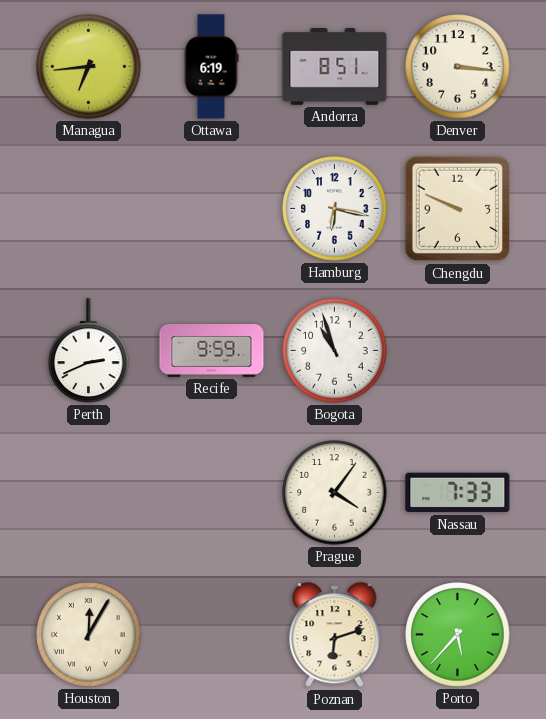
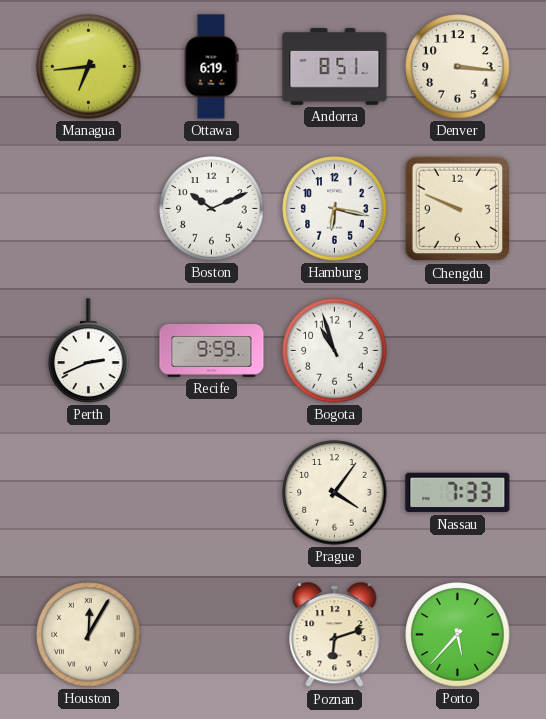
Boston: none -> 10:11
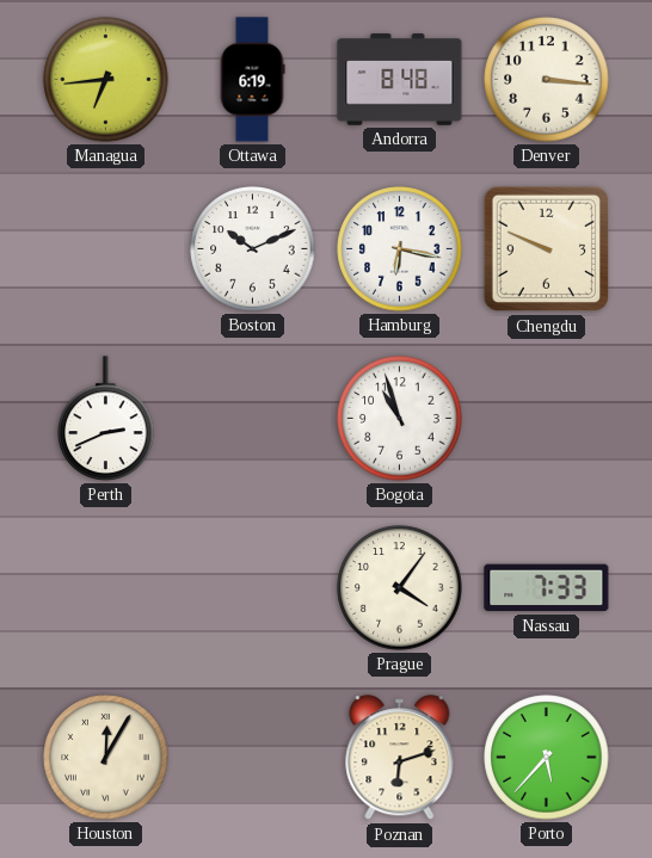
Andorra: 8:51 -> 8:48
Recife: 9:59 -> none
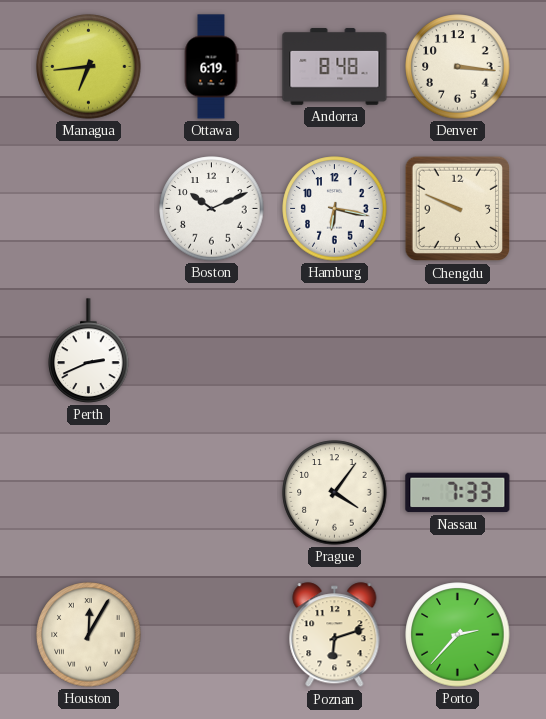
Bogota: 10:57 -> none
Porto: 5:37 -> 2:37
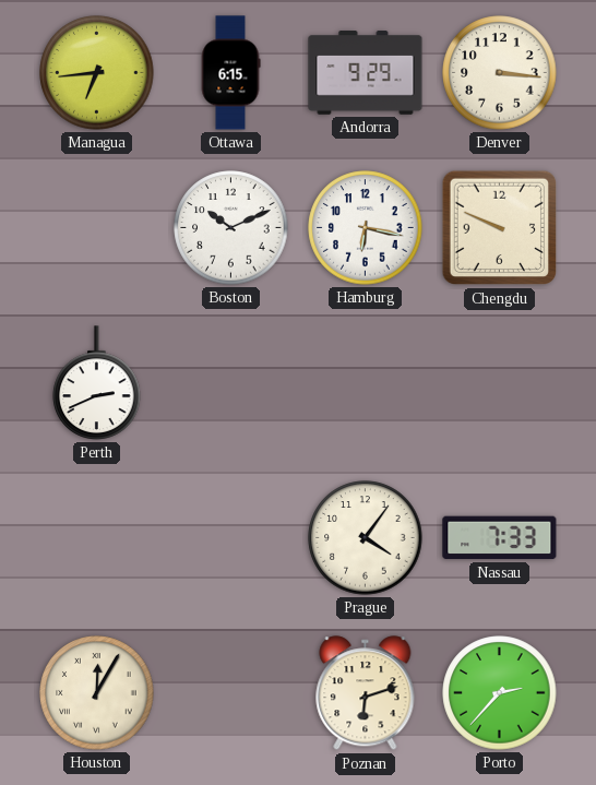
Ottawa: 6:19 -> 6:15
Andorra: 8:48 -> 9:29
